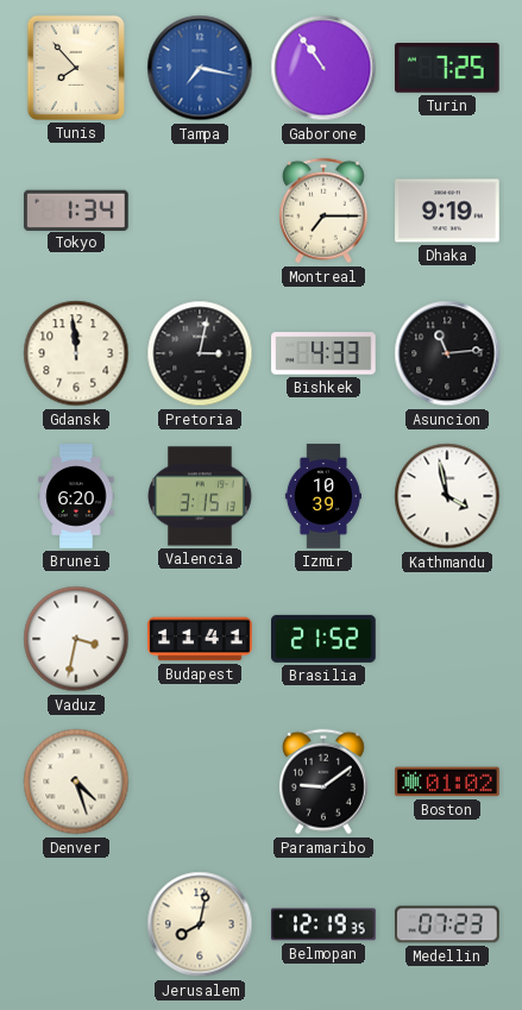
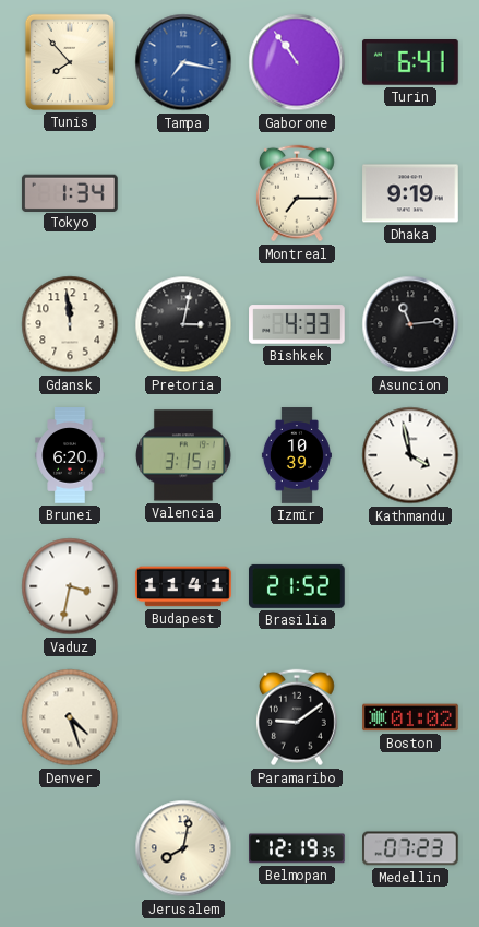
Turin: 7:25 -> 6:41
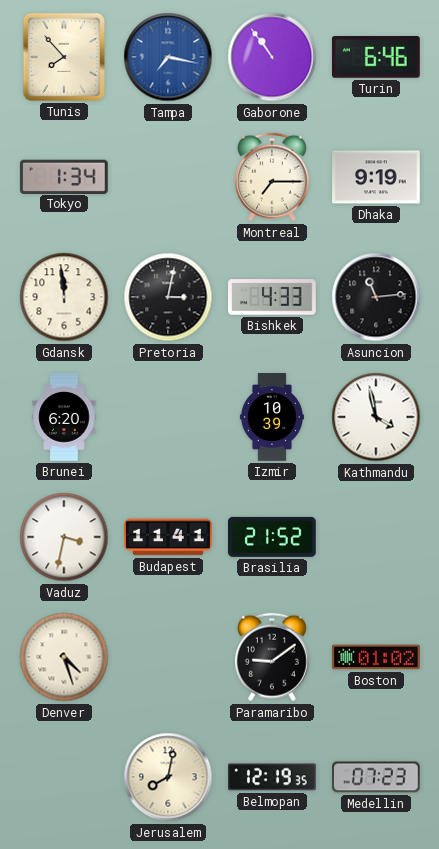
Turin: 6:41 -> 6:46
Valencia: 3:15 -> none
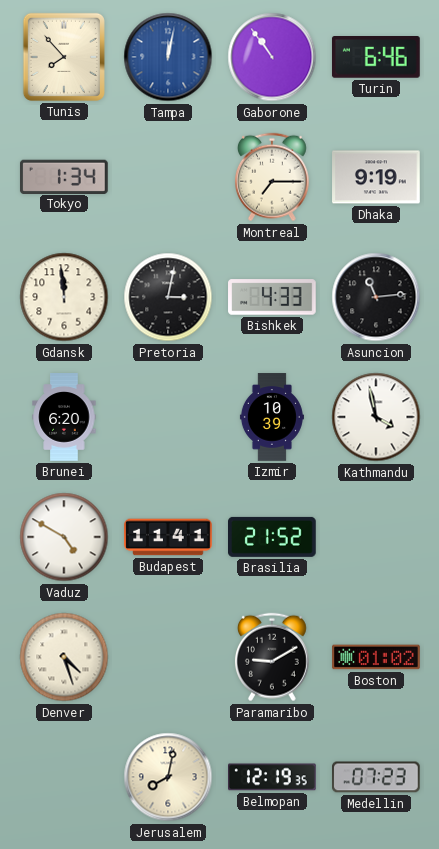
Tampa: 7:17 -> 12:02
Vaduz: 3:32 -> 4:50
Paramaribo: 9:09 -> 9:10
